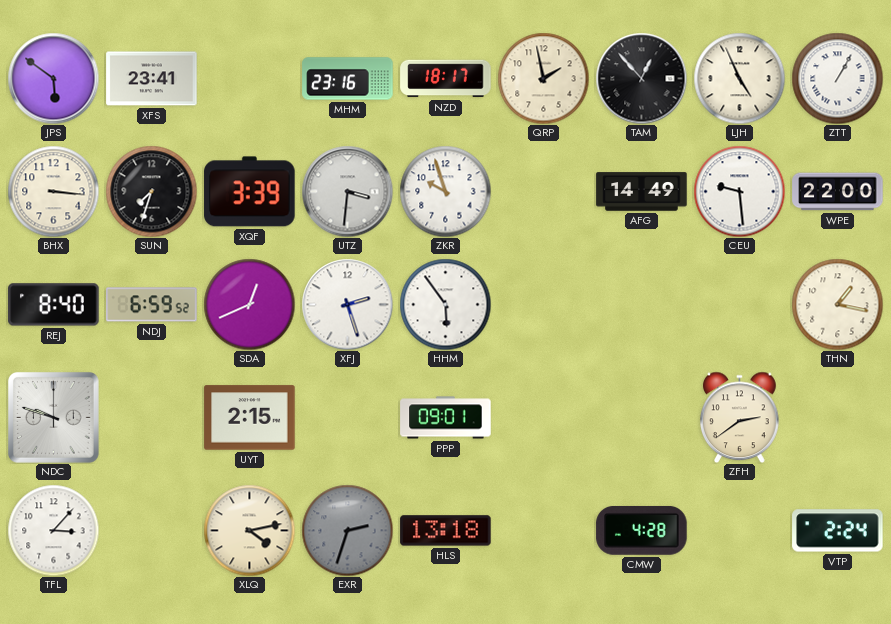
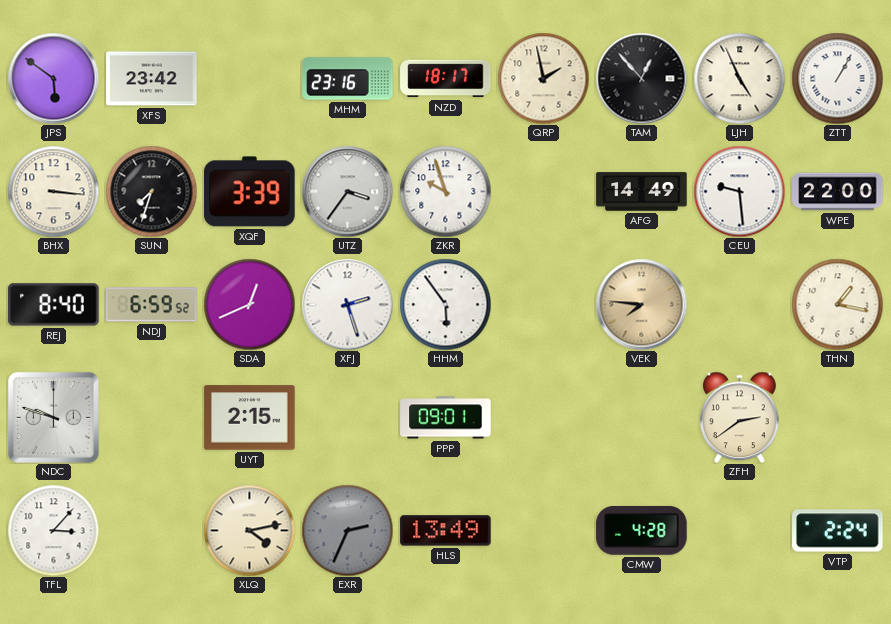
XFS: 23:41 -> 23:42
UTZ: 3:31 -> 3:36
VEK: none -> 7:46
EXR: 2:33 -> 2:34
HLS: 13:18 -> 13:49
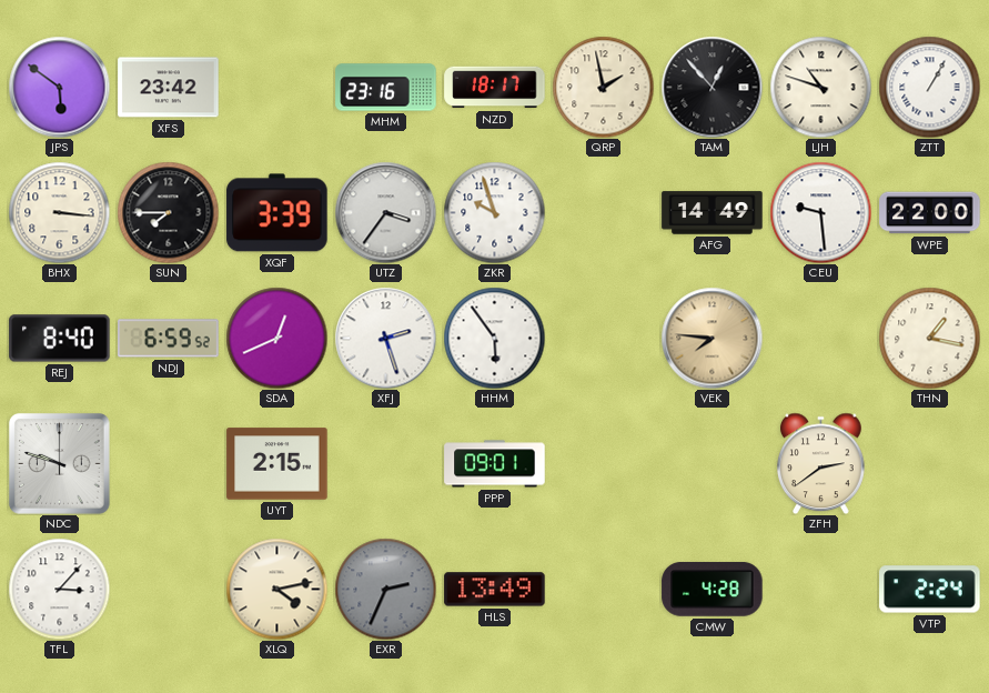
LJH: 4:56 -> 10:48
SUN: 7:33 -> 7:45
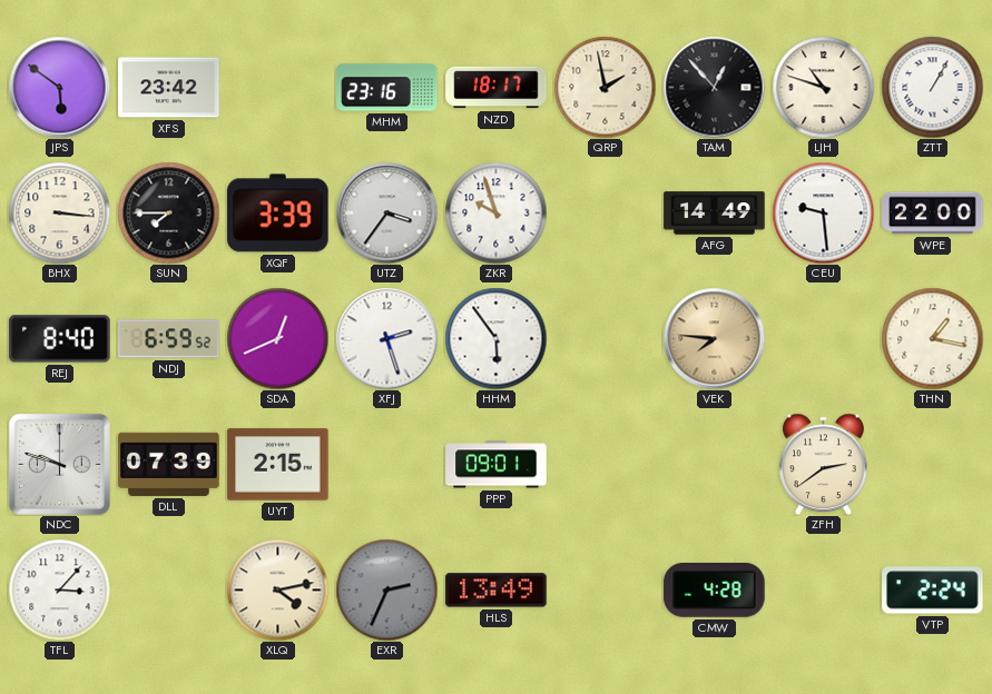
DLL: none -> 07:39
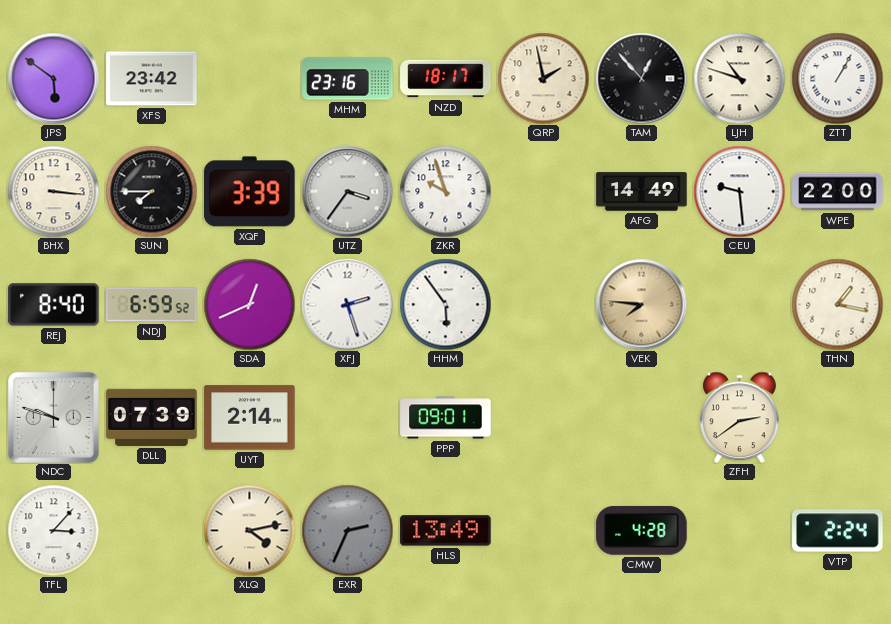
UYT: 2:15 -> 2:14
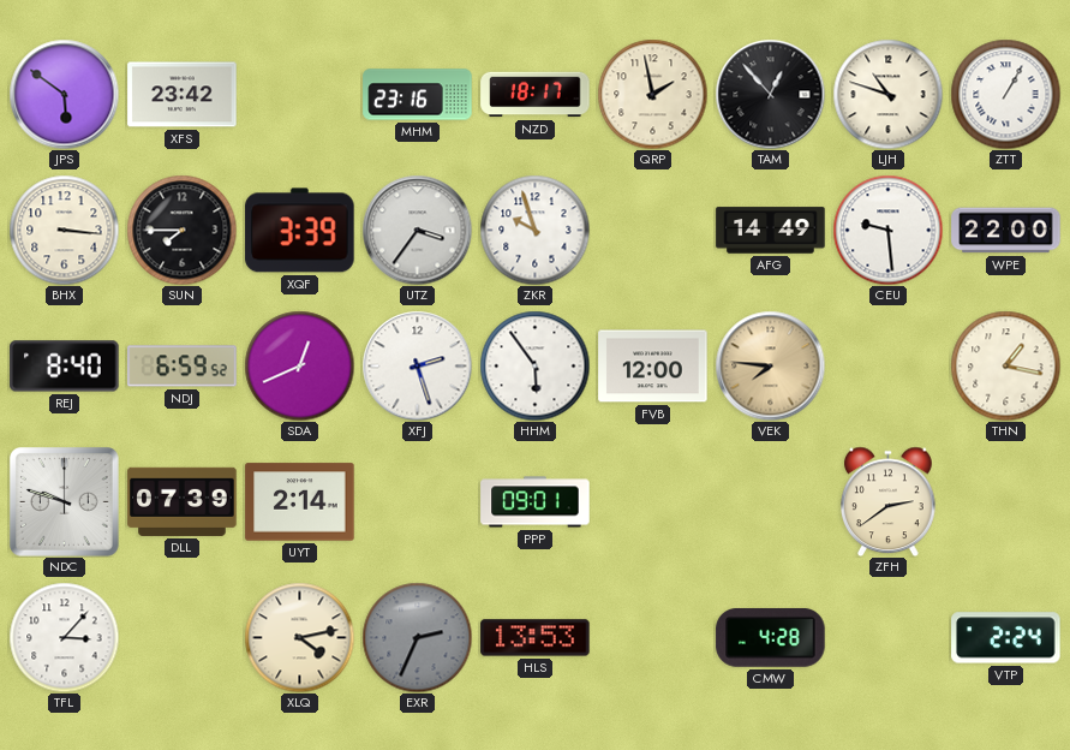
FVB: none -> 12:00
HLS: 13:49 -> 13:53
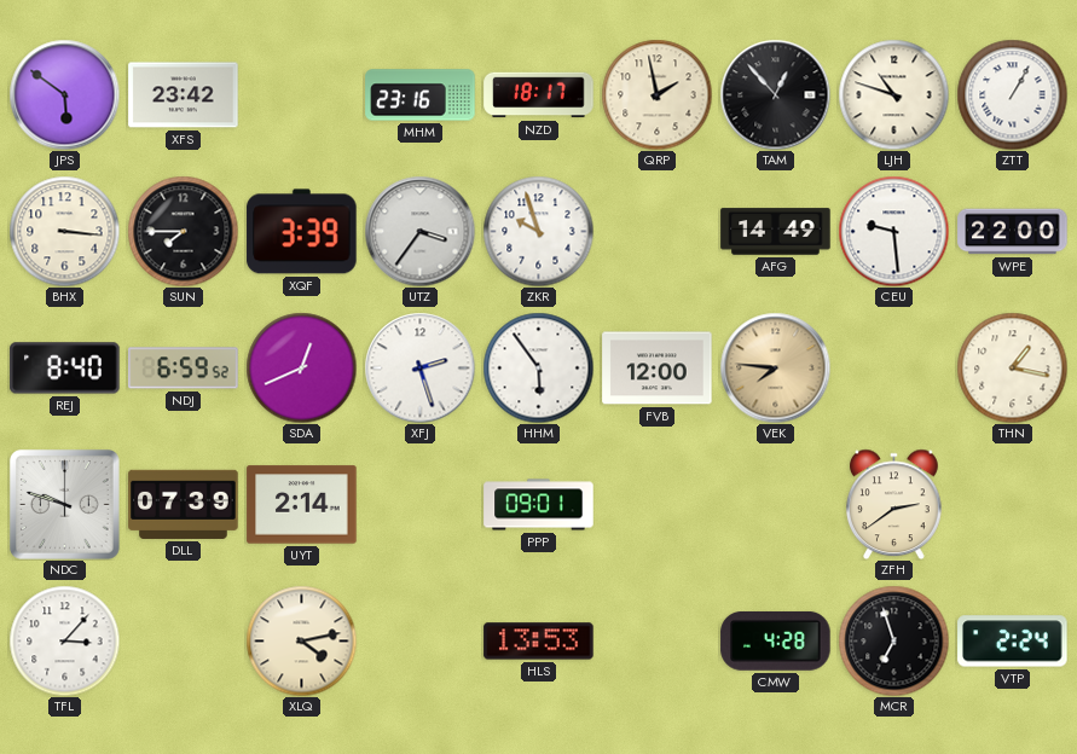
EXR: 2:34 -> none
MCR: none -> 6:57
